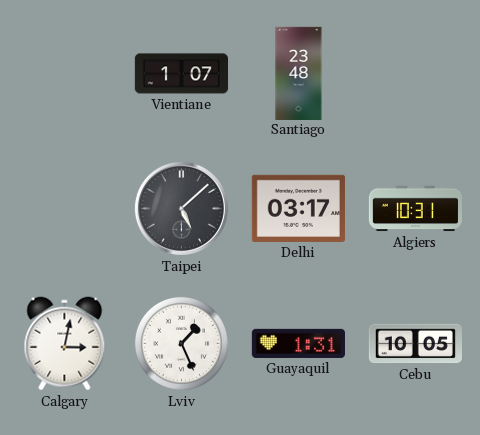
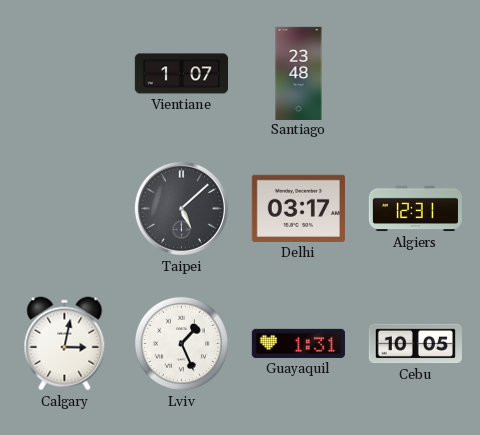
Algiers: 10:31 -> 12:31
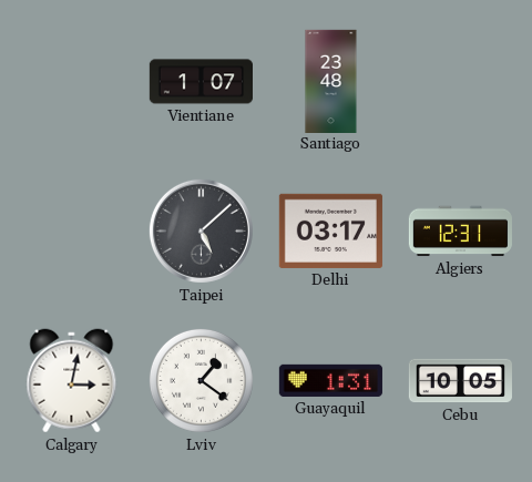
Lviv: 1:26 -> 1:21
